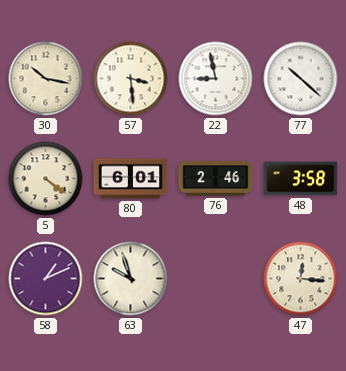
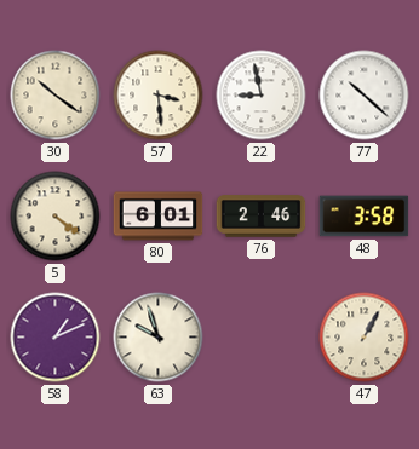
30: 10:17 -> 10:21
47: 12:16 -> 1:05
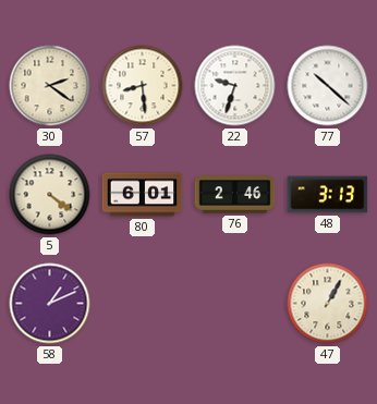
30: 10:21 -> 2:21
57: 3:29 -> 8:29
22: 8:58 -> 9:33
48: 3:58 -> 3:13
63: 9:57 -> none
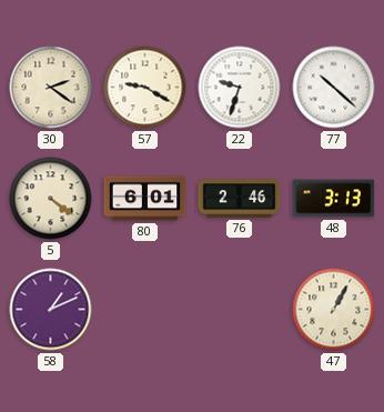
57: 8:29 -> 9:20
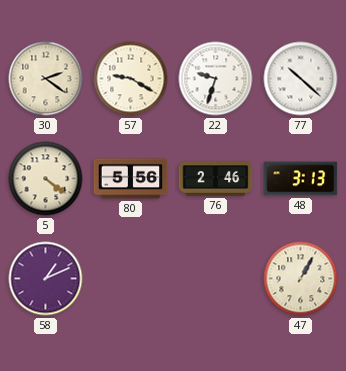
80: 6:01 -> 5:56
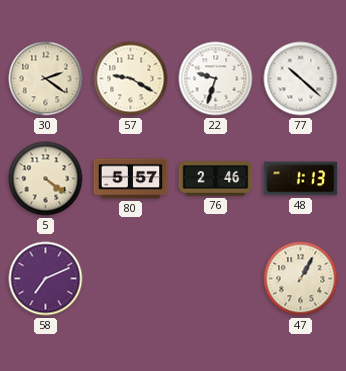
80: 5:56 -> 5:57
48: 3:13 -> 1:13
58: 1:11 -> 7:11
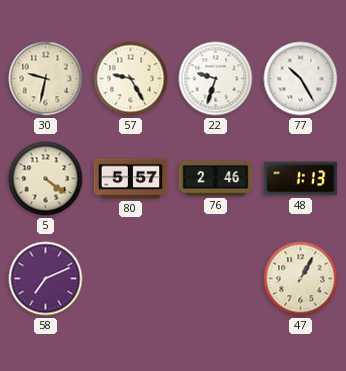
30: 2:21 -> 9:32
57: 9:20 -> 9:25
77: 10:22 -> 10:25
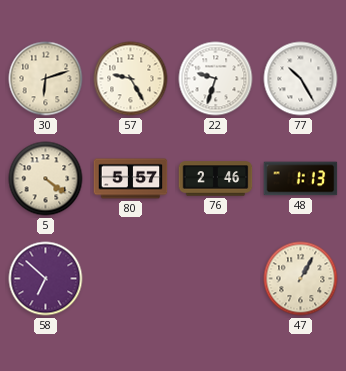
30: 9:32 -> 6:12
58: 7:11 -> 6:52
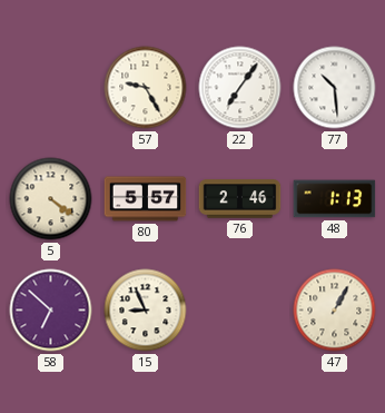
30: 6:12 -> none
22: 9:33 -> 7:06
77: 10:25 -> 10:29
15: none -> 8:56
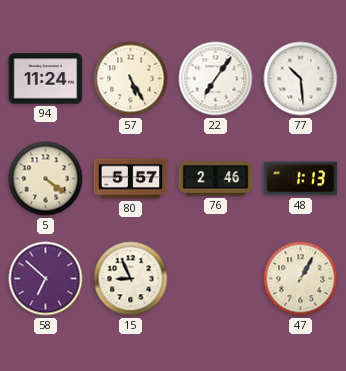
94: none -> 11:24
57: 9:25 -> 5:25
